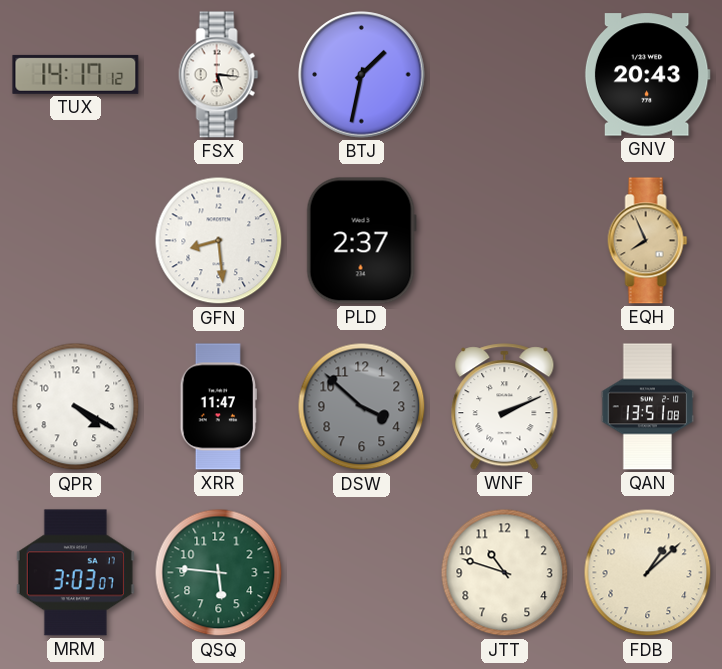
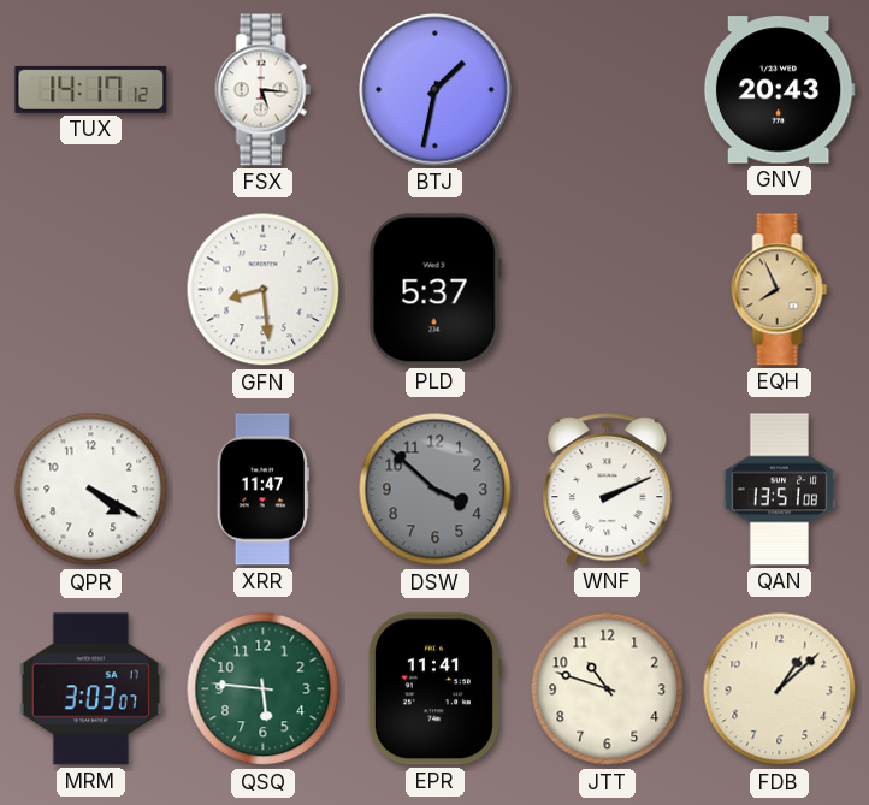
PLD: 2:37 -> 5:37
EPR: none -> 11:41
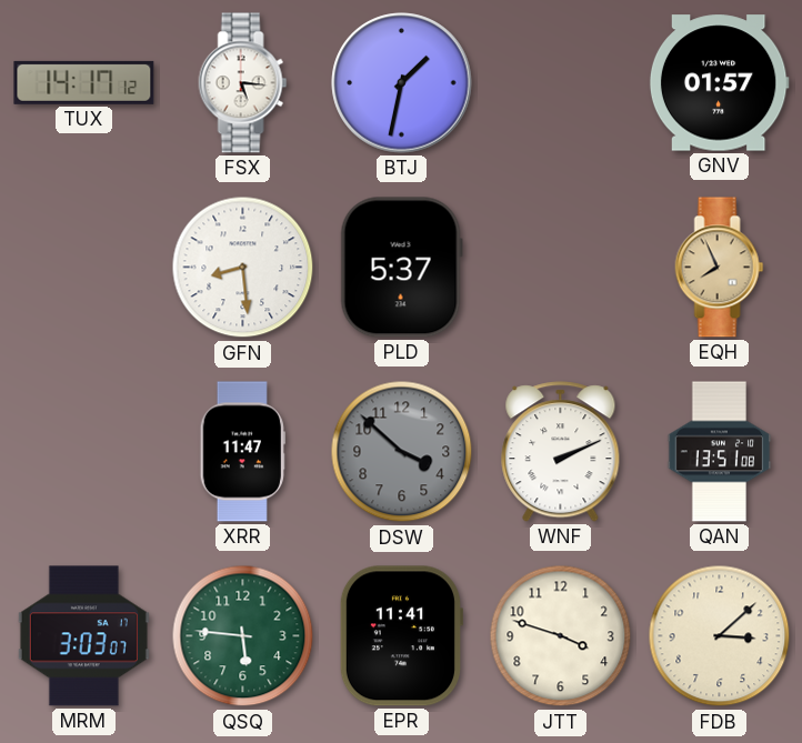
GNV: 20:43 -> 01:57
QPR: 4:20 -> none
JTT: 10:48 -> 3:48
FDB: 1:08 -> 3:08
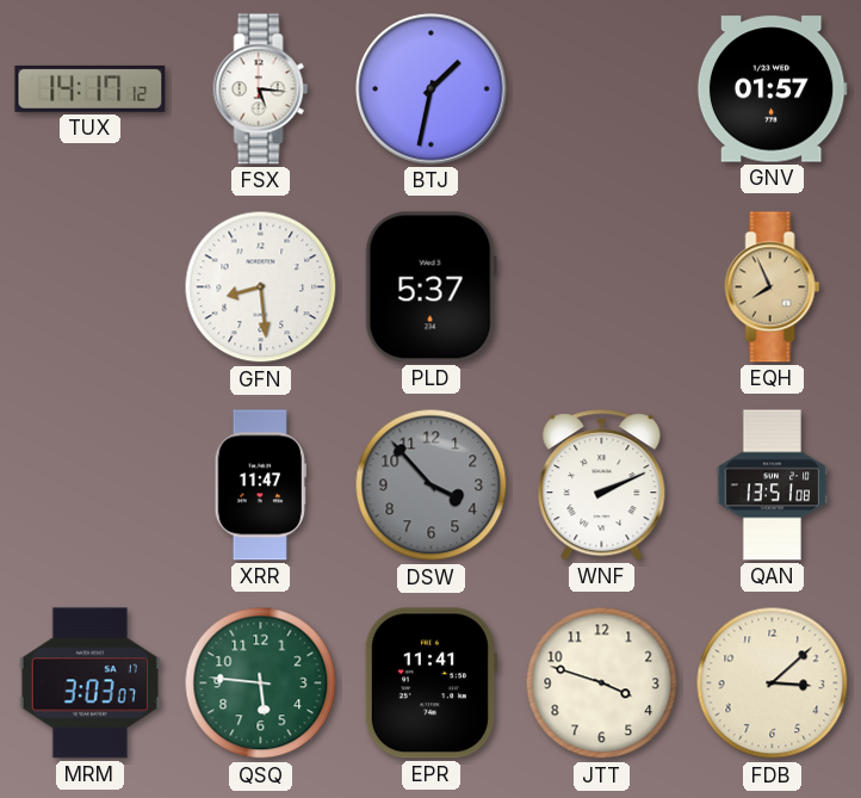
DSW: 3:52 -> 3:53
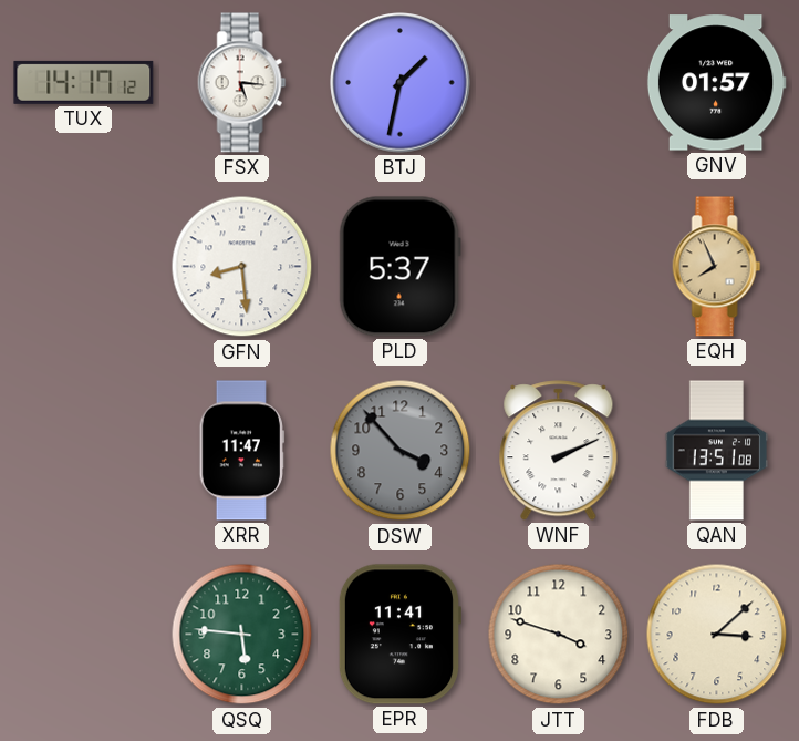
MRM: 3:03 -> none
